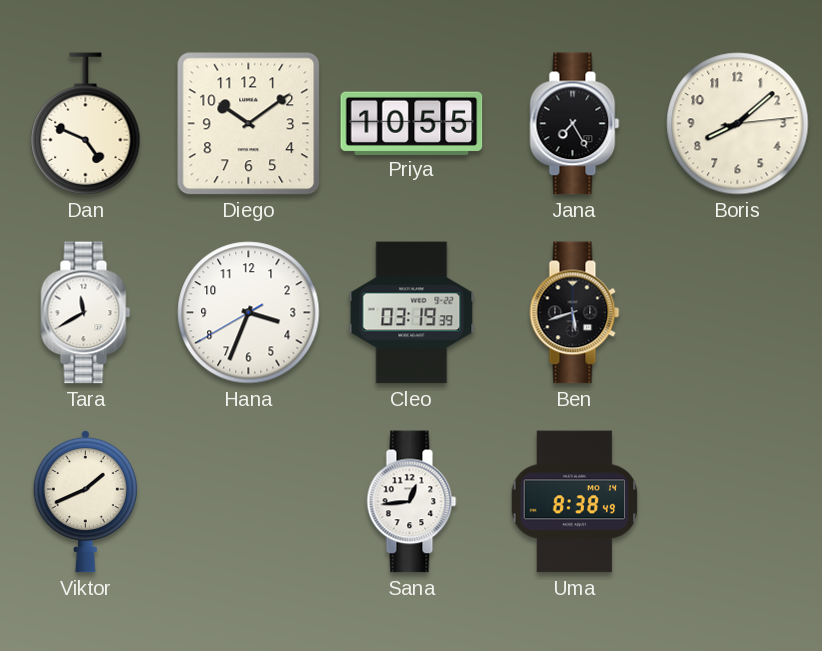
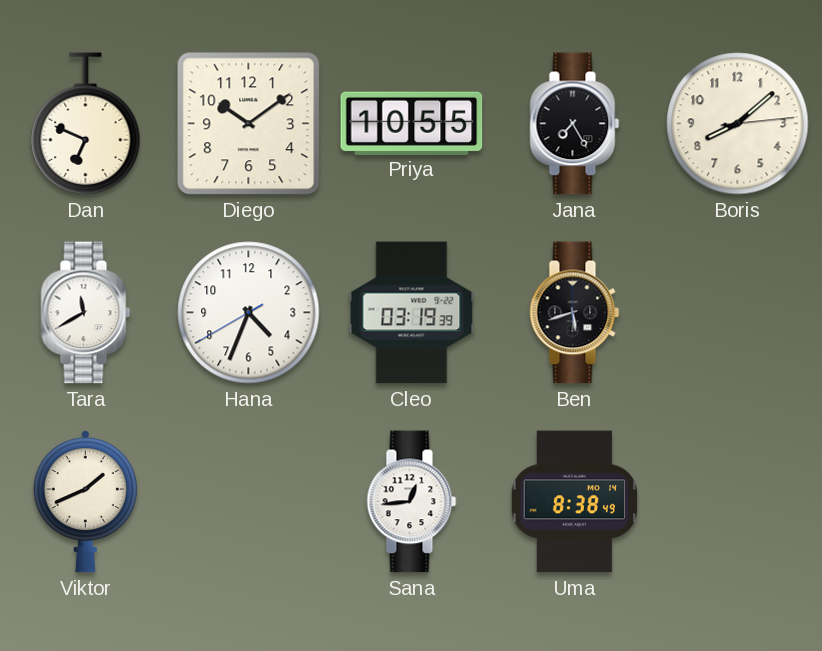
Dan: 4:49 -> 6:49
Hana: 3:33 -> 4:33
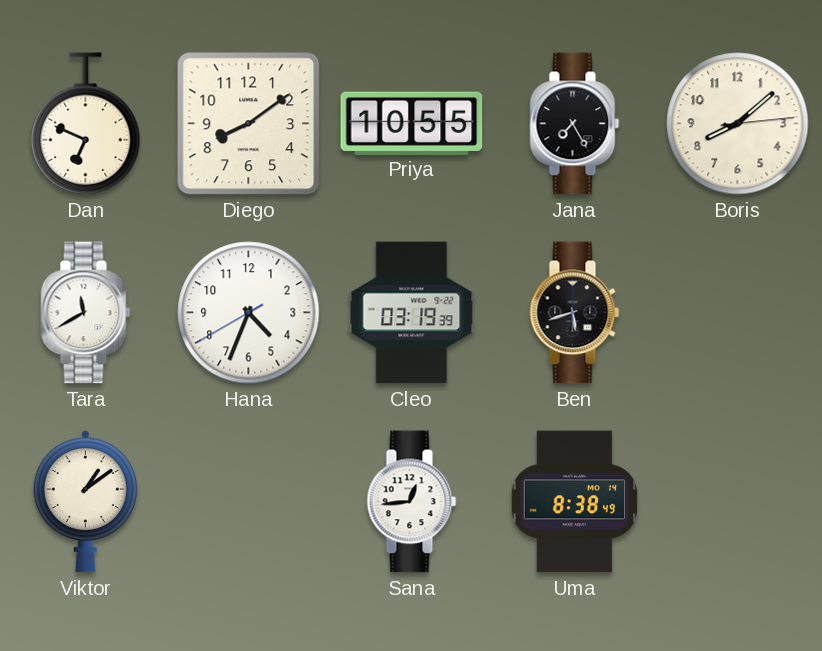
Diego: 10:09 -> 8:09
Viktor: 1:41 -> 1:09
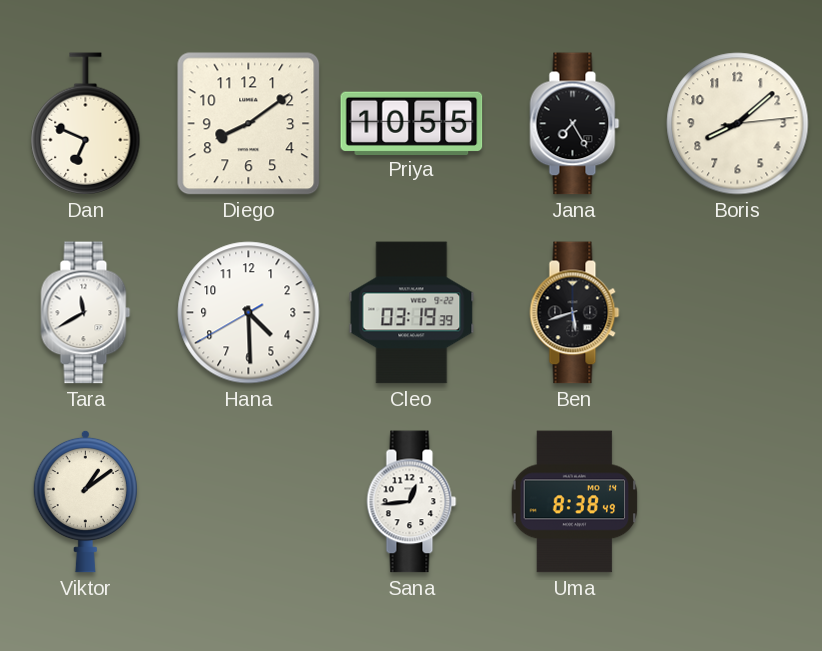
Hana: 4:33 -> 4:29
